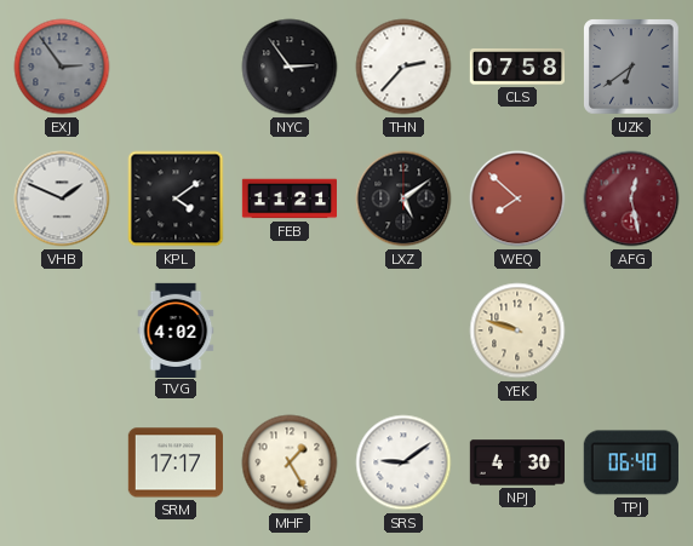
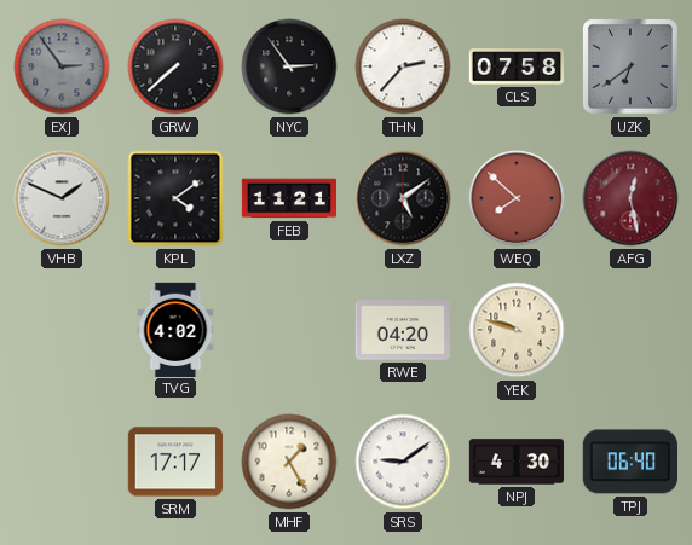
GRW: none -> 7:38
RWE: none -> 04:20
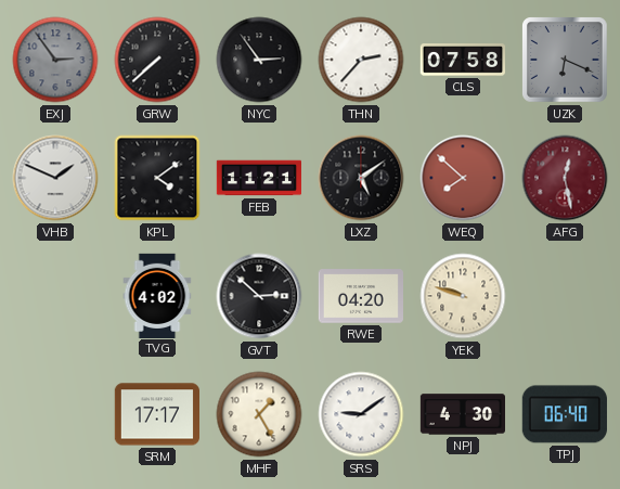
UZK: 6:39 -> 6:19
GVT: none -> 2:52
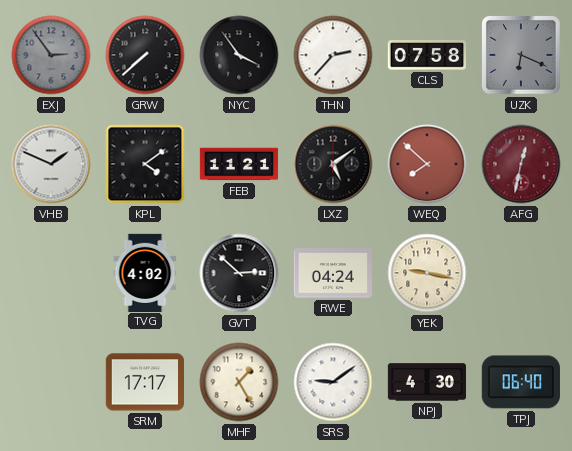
NYC: 2:54 -> 3:54
AFG: 12:28 -> 12:32
RWE: 04:20 -> 04:24
YEK: 9:48 -> 9:17
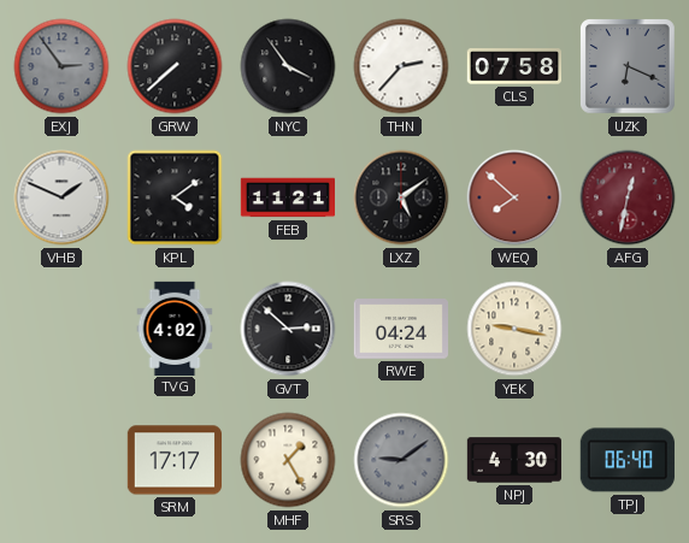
SRS dial: white -> grey
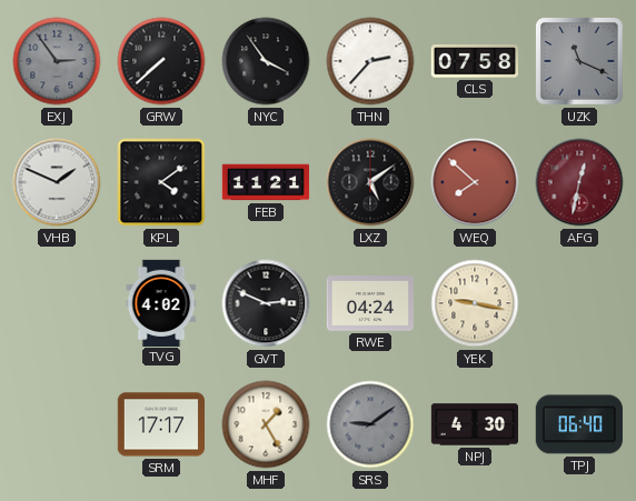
UZK: 6:19 -> 11:19
GVT: 2:52 -> 2:49
